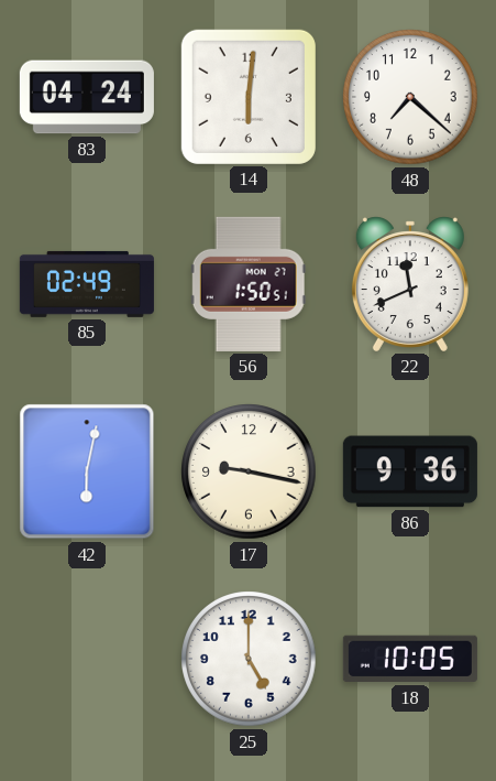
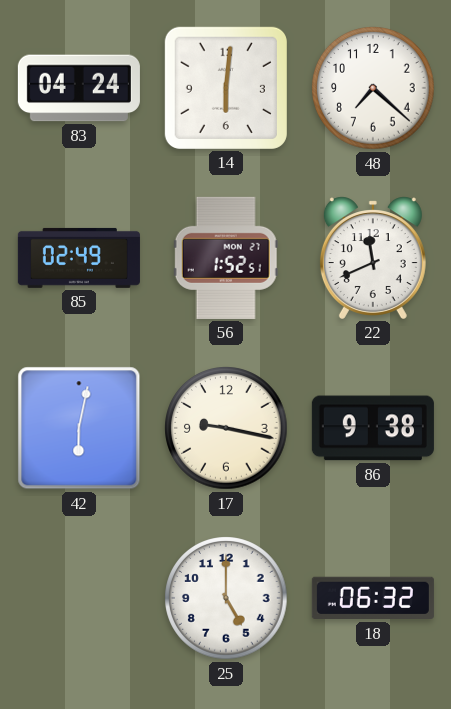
56: 1:50 -> 1:52
86: 9:36 -> 9:38
18: 10:05 -> 06:32
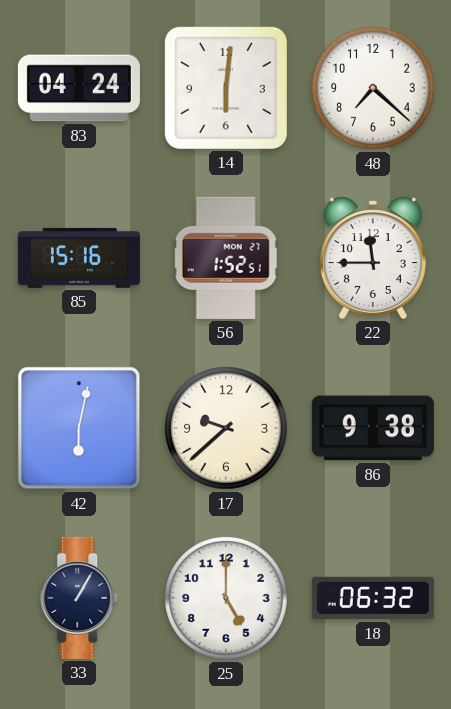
85: 02:49 -> 15:16
22: 11:41 -> 11:45
17: 9:17 -> 9:38
33: none -> 1:05
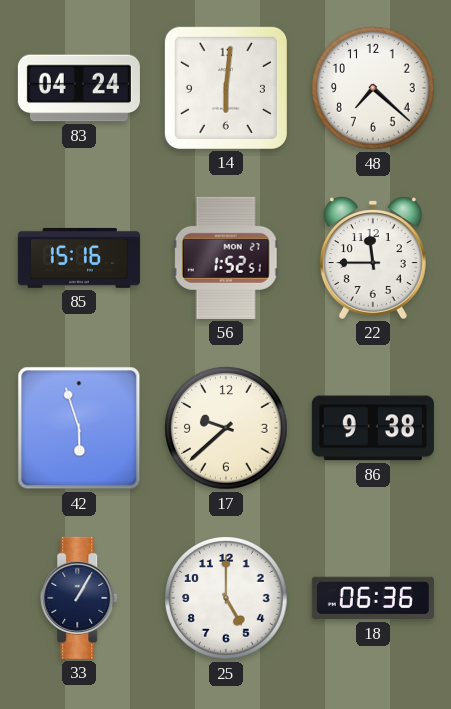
42: 6:02 -> 5:57
18: 06:32 -> 06:36
